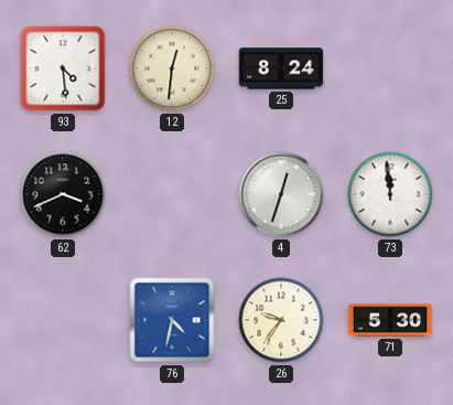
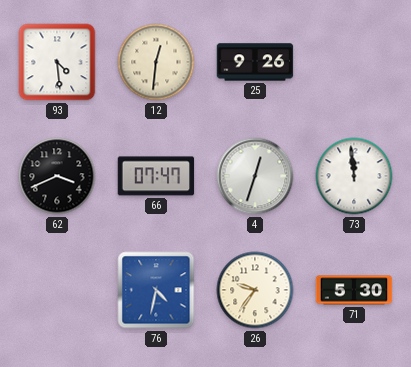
25: 8:24 -> 9:26
66: none -> 07:47
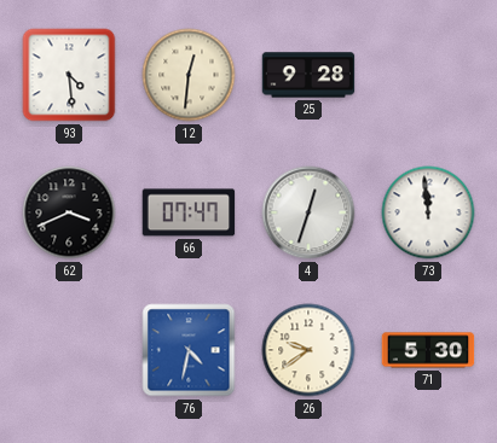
25: 9:26 -> 9:28
26: 9:36 -> 9:39
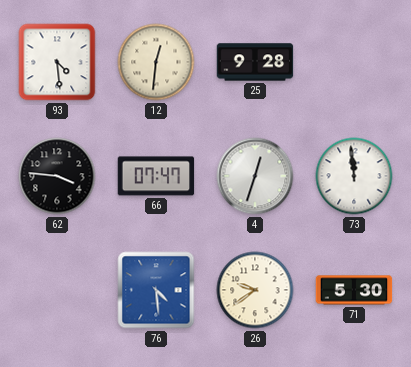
62: 3:41 -> 3:46
76: 4:32 -> 4:29
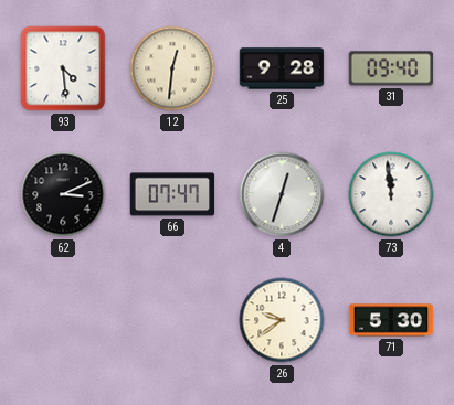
31: none -> 09:40
62: 3:46 -> 3:11
76: 4:29 -> none
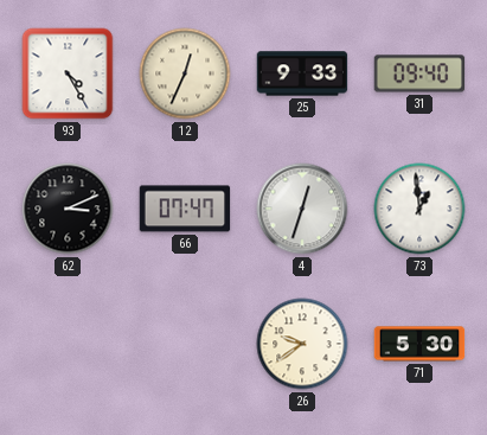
93: 4:29 -> 4:25
12: 12:31 -> 12:34
25: 9:28 -> 9:33
73: 11:59 -> 12:59
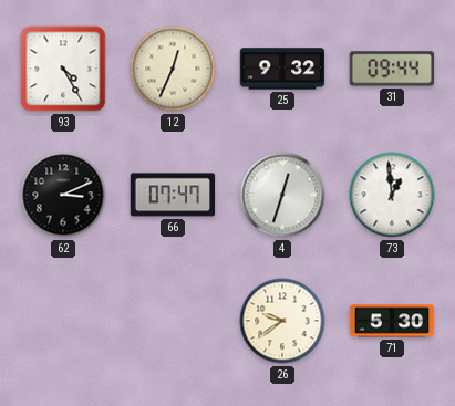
25: 9:33 -> 9:32
31: 09:40 -> 09:44
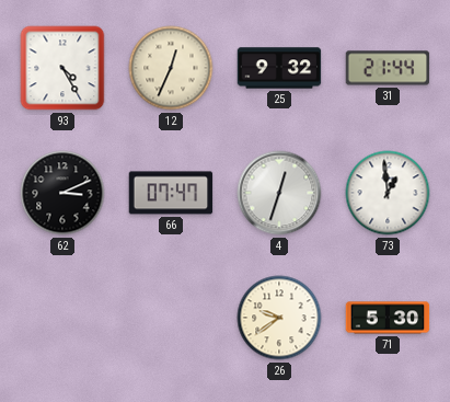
31: 09:44 -> 21:44
